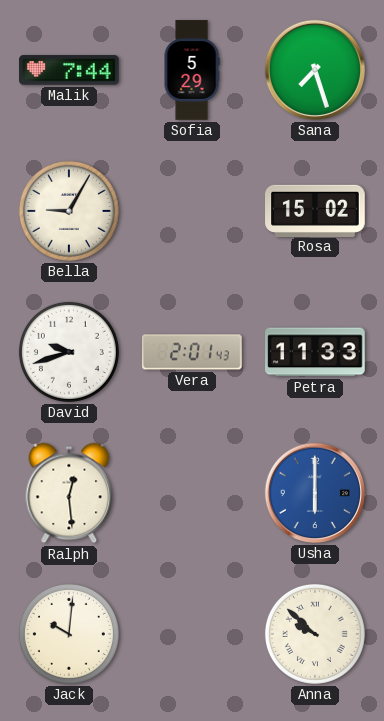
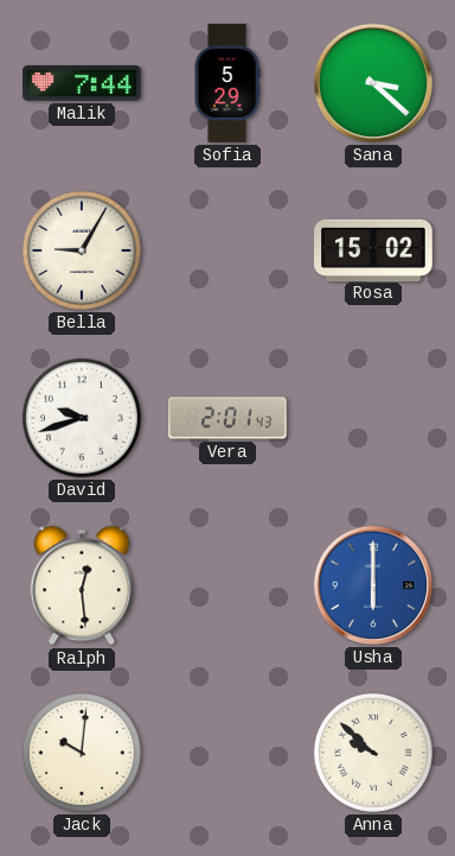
Sana: 7:27 -> 3:22
Petra: 11:33 -> none
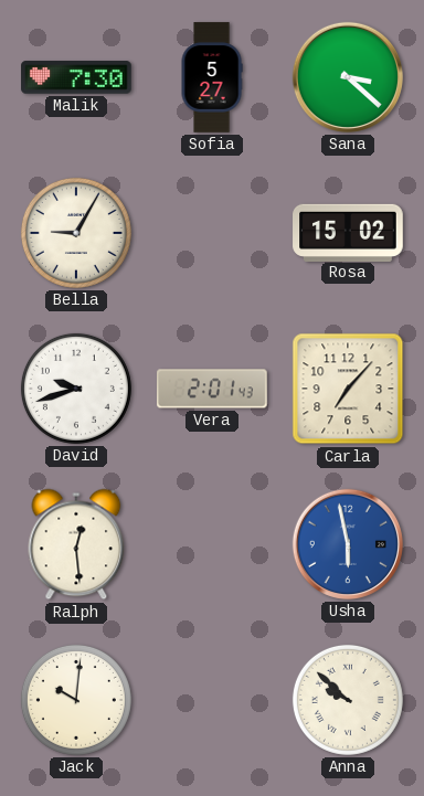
Malik: 7:44 -> 7:30
Sofia: 5:29 -> 5:27
Carla: none -> 7:07
Usha: 6:00 -> 5:58
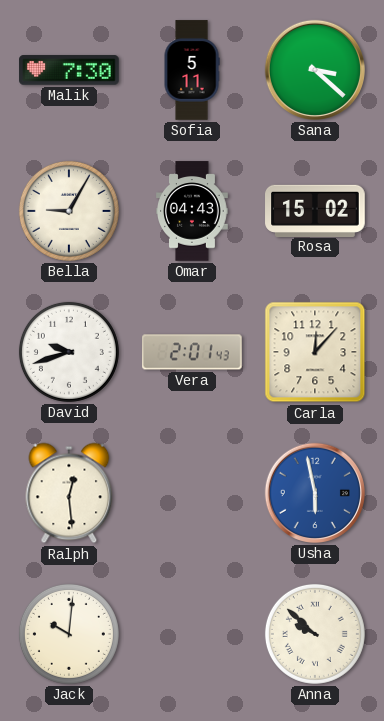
Sofia: 5:27 -> 5:11
Omar: none -> 04:43
Carla: 7:07 -> 12:07
